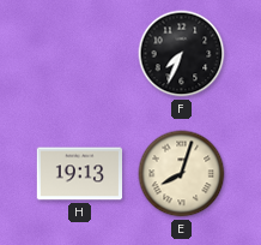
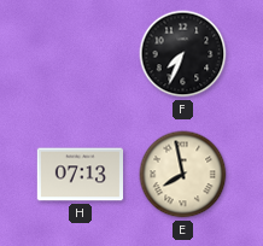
H: 19:13 -> 07:13
E: 8:03 -> 7:58
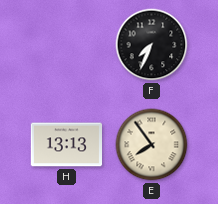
H: 07:13 -> 13:13
E: 7:58 -> 7:54
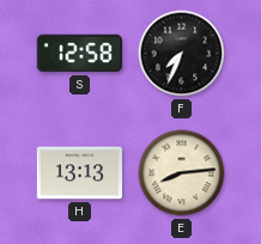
S: none -> 12:58
E: 7:54 -> 8:14
